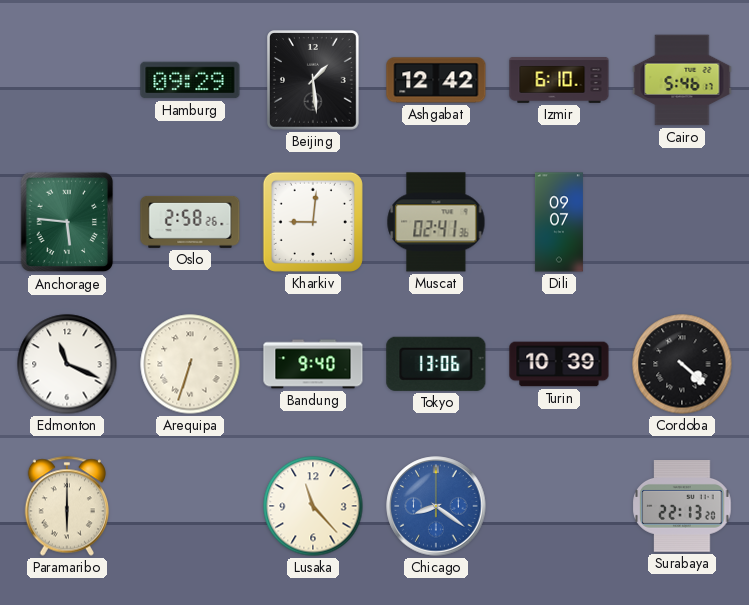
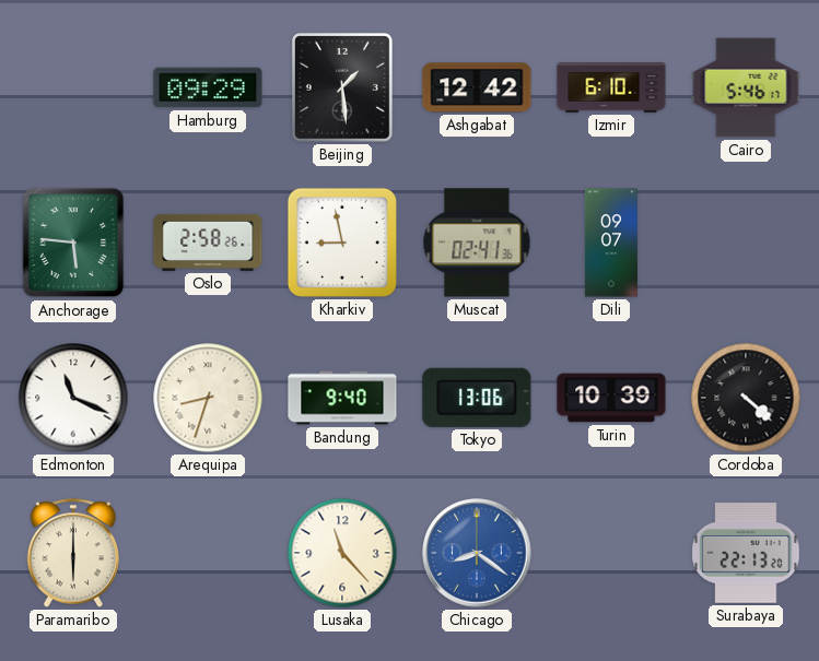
Kharkiv: 9:01 -> 8:58
Arequipa: 6:33 -> 8:33
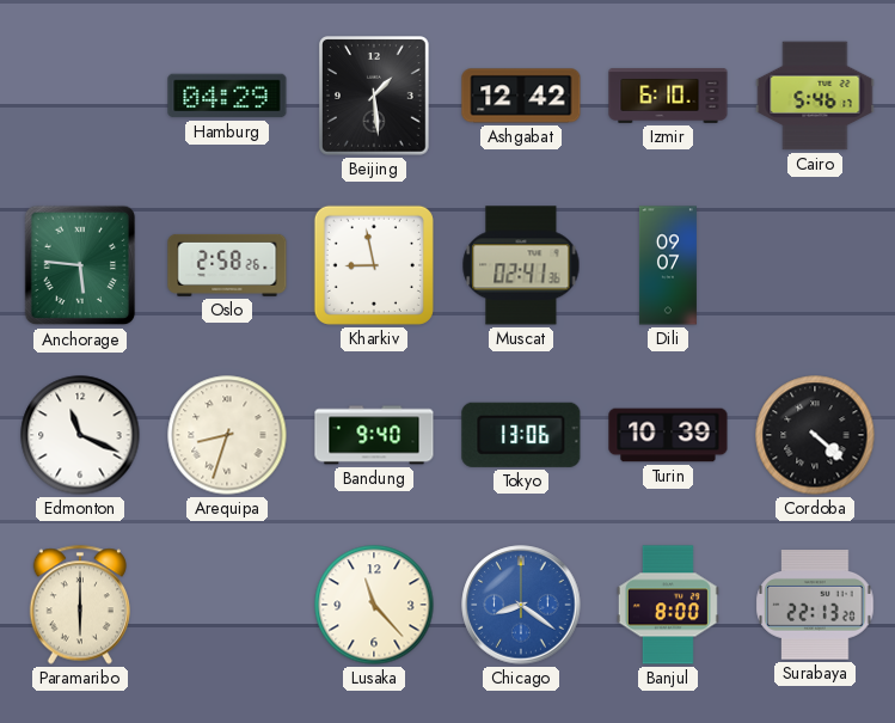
Hamburg: 09:29 -> 04:29
Banjul: none -> 8:00
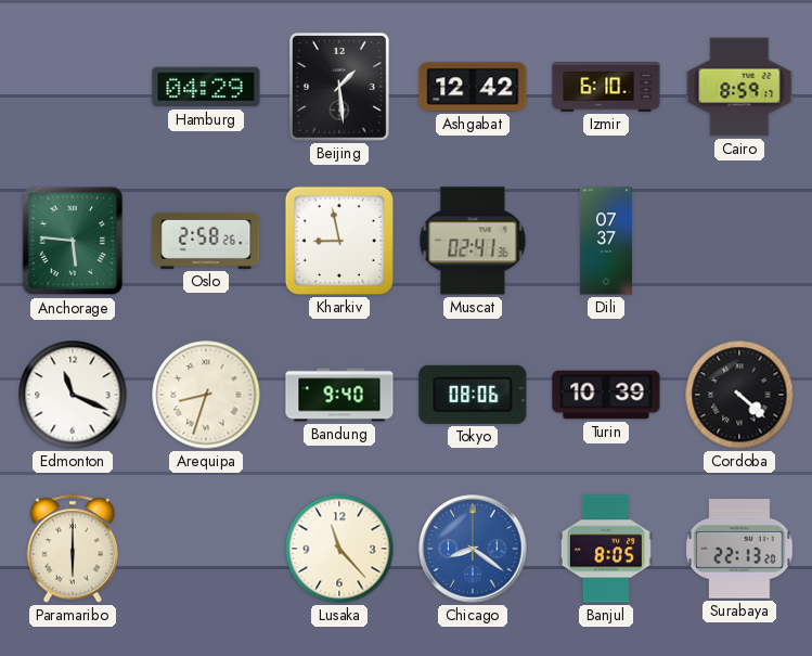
Cairo: 5:46 -> 8:59
Dili: 09:07 -> 07:37
Tokyo: 13:06 -> 08:06
Banjul: 8:00 -> 8:05
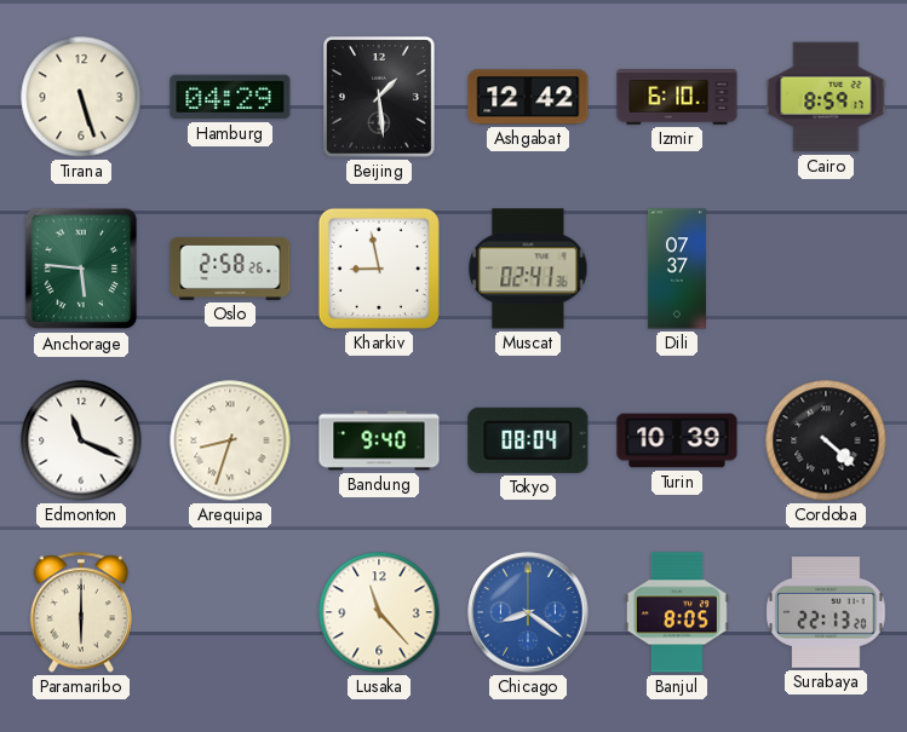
Tirana: none -> 5:27
Tokyo: 08:06 -> 08:04
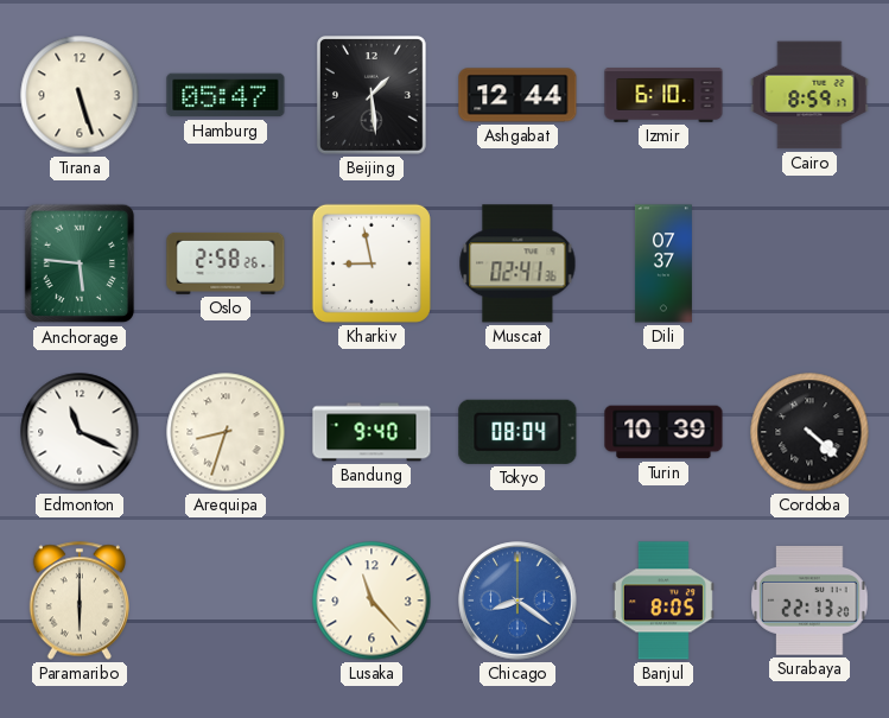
Hamburg: 04:29 -> 05:47
Ashgabat: 12:42 -> 12:44
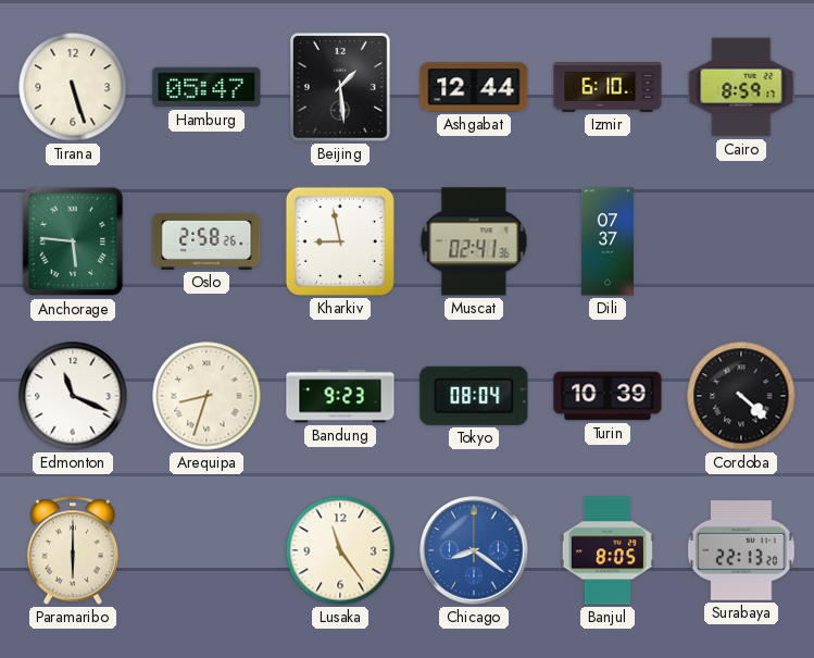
Bandung: 9:40 -> 9:23
Lusaka: 11:23 -> 11:24
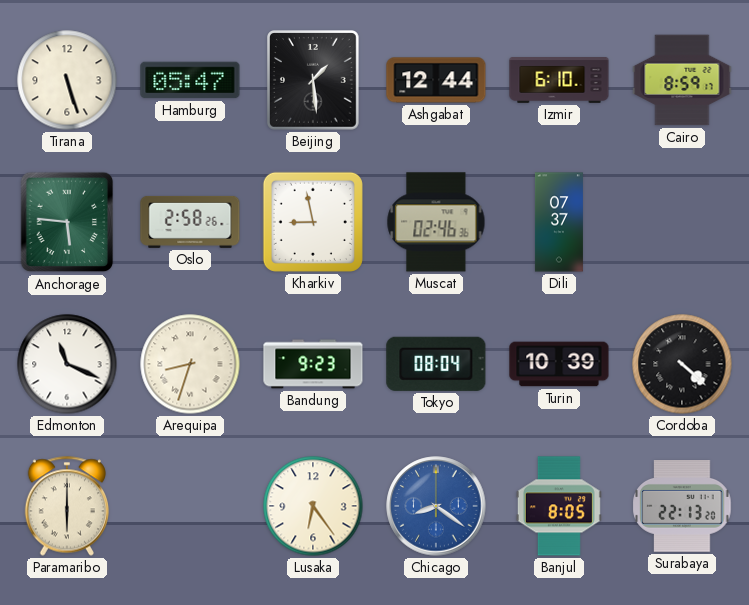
Muscat: 02:41 -> 02:46
Lusaka: 11:24 -> 6:24
